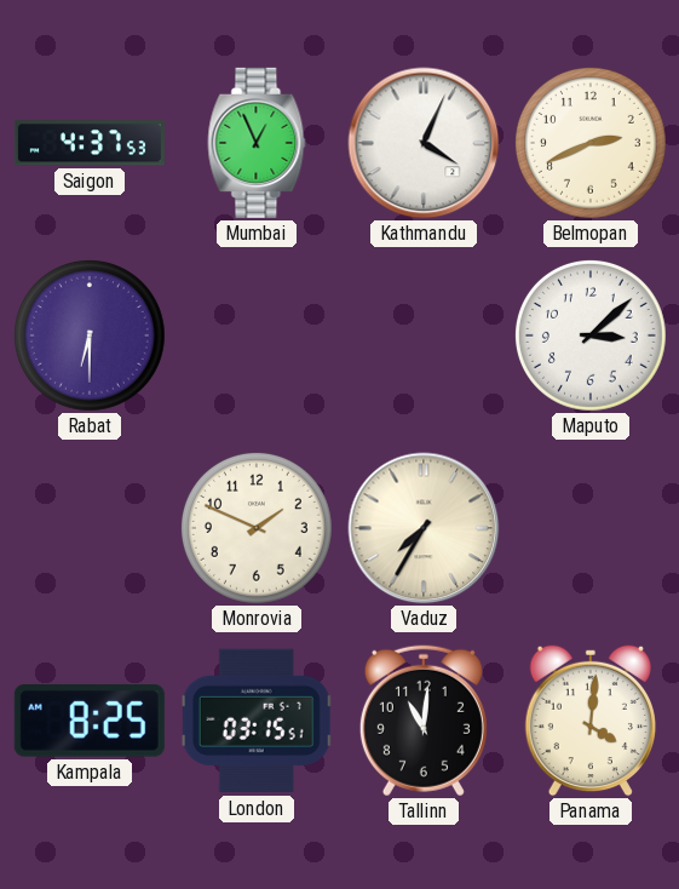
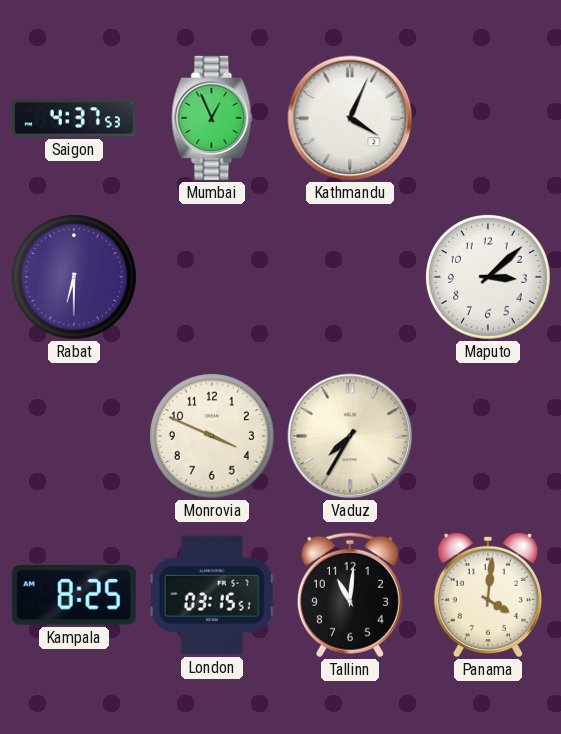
Belmopan: 2:41 -> none
Monrovia: 1:49 -> 3:49
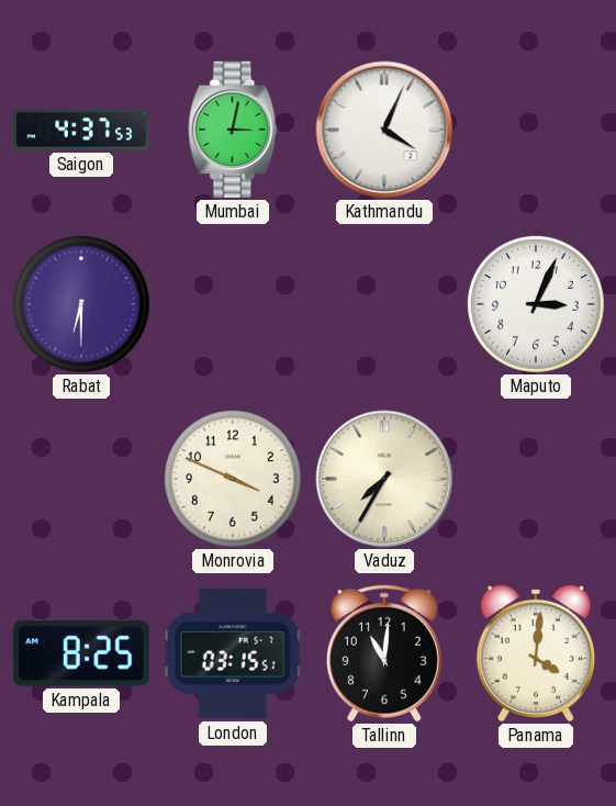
Mumbai: 12:56 -> 3:02
Maputo: 3:08 -> 3:04
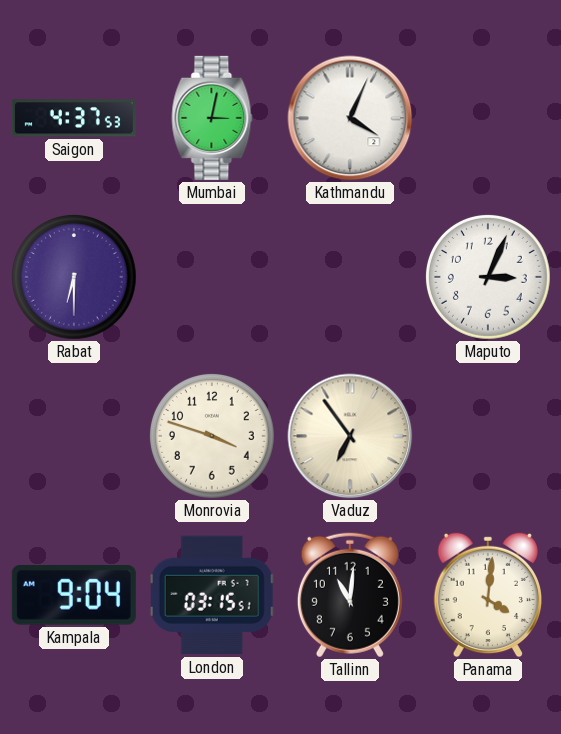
Monrovia: 3:49 -> 3:48
Vaduz: 7:35 -> 6:54
Kampala: 8:25 -> 9:04
